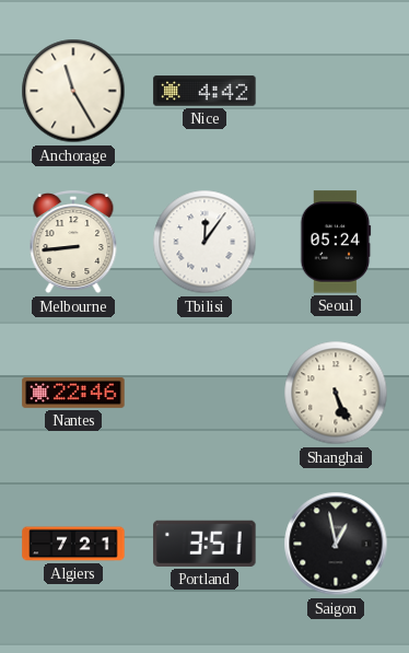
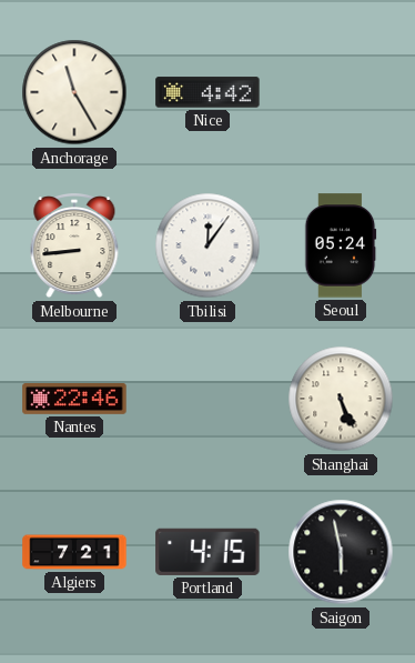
Portland: 3:51 -> 4:15
Saigon: 12:58 -> 5:58
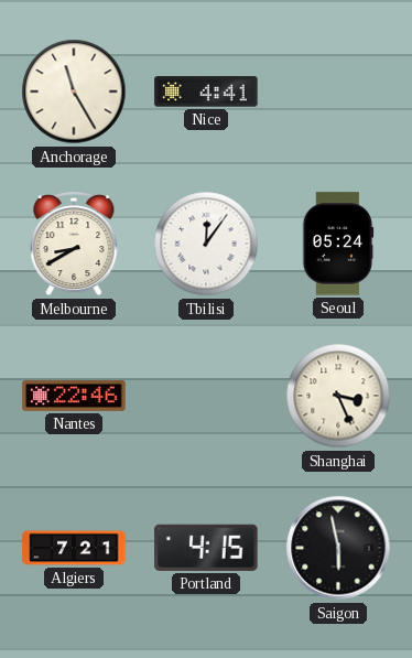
Nice: 4:42 -> 4:41
Melbourne: 8:44 -> 8:40
Shanghai: 5:26 -> 3:26
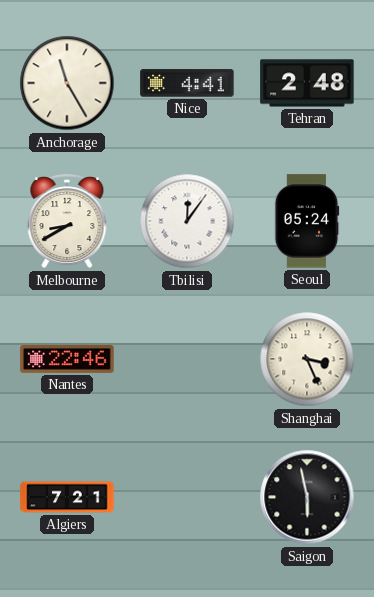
Tehran: none -> 2:48
Portland: 4:15 -> none
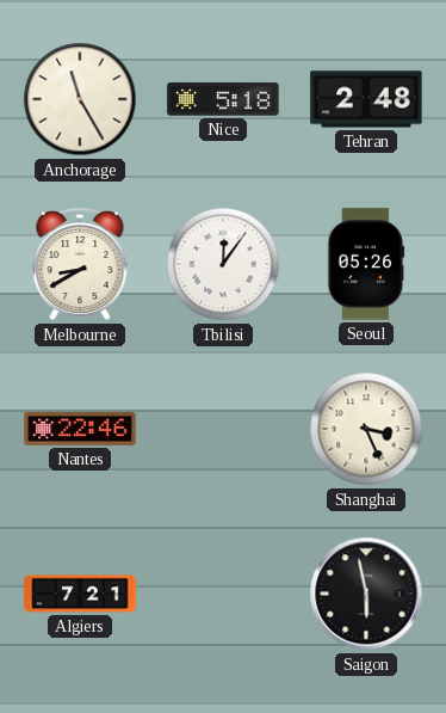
Nice: 4:41 -> 5:18
Seoul: 05:24 -> 05:26
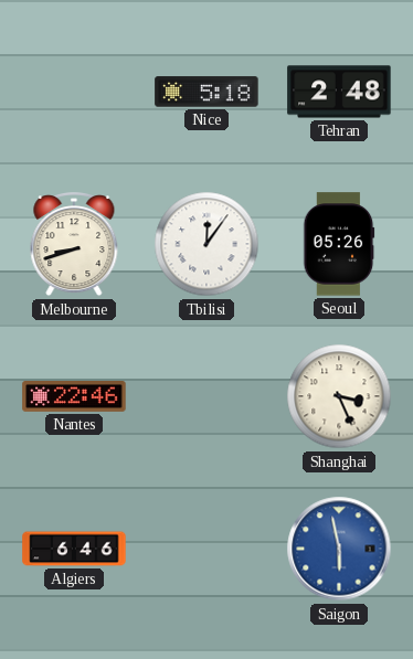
Anchorage: 11:25 -> none
Melbourne: 8:40 -> 8:42
Algiers: 7:21 -> 6:46
Saigon dial: black -> blue
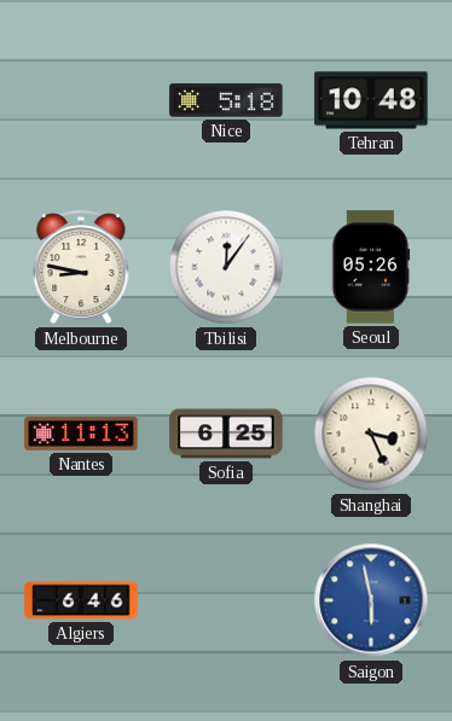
Tehran: 2:48 -> 10:48
Melbourne: 8:42 -> 8:47
Nantes: 22:46 -> 11:13
Sofia: none -> 6:25
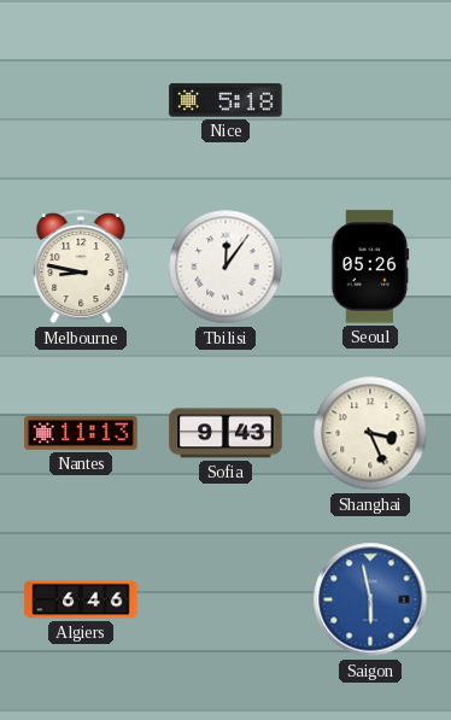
Tehran: 10:48 -> none
Sofia: 6:25 -> 9:43
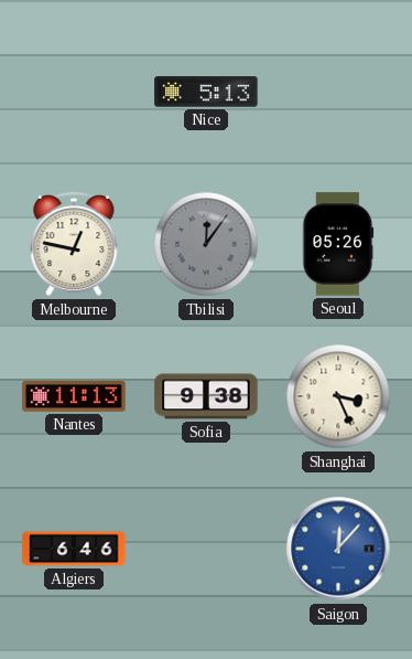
Nice: 5:18 -> 5:13
Melbourne: 8:47 -> 12:47
Tbilisi dial: white -> grey
Sofia: 9:43 -> 9:38
Saigon: 5:58 -> 12:07
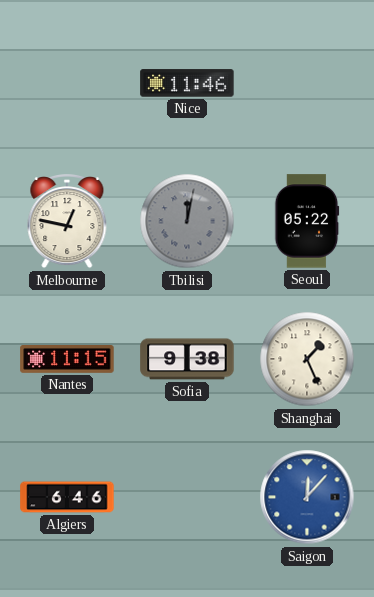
Nice: 5:13 -> 11:46
Tbilisi: 12:06 -> 12:02
Seoul: 05:26 -> 05:22
Nantes: 11:13 -> 11:15
Shanghai: 3:26 -> 1:26
